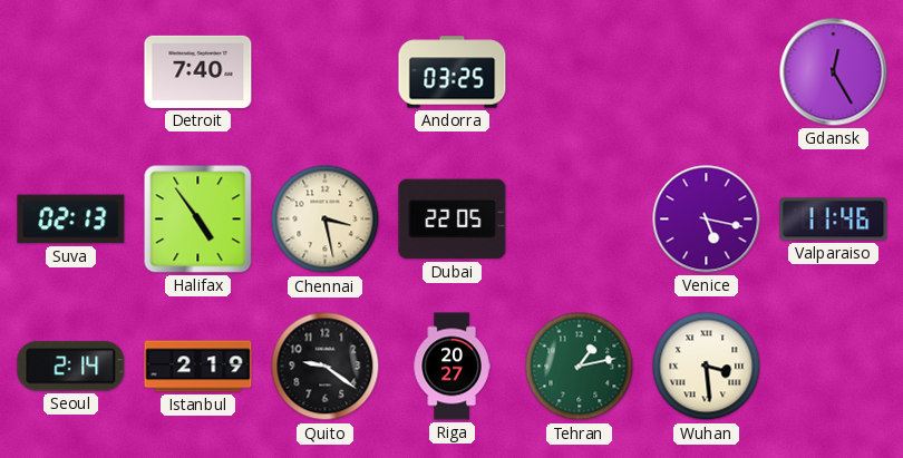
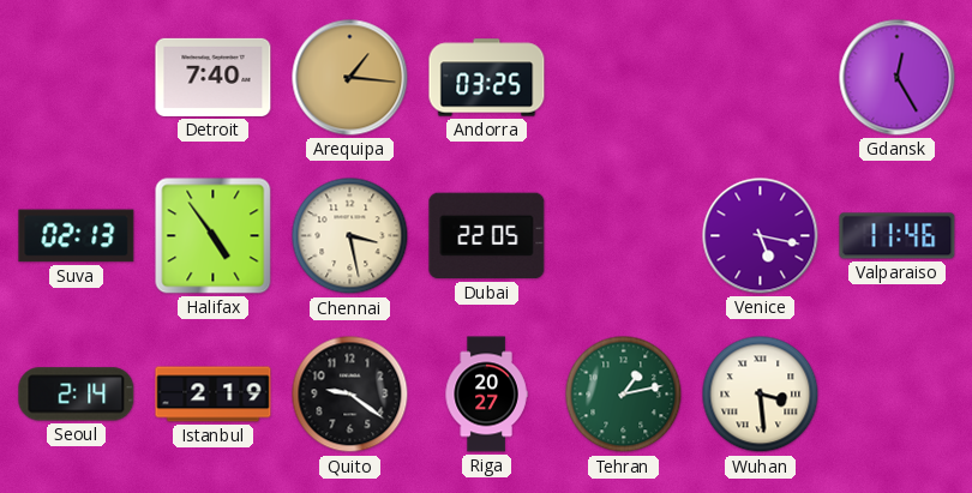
Arequipa: none -> 1:16
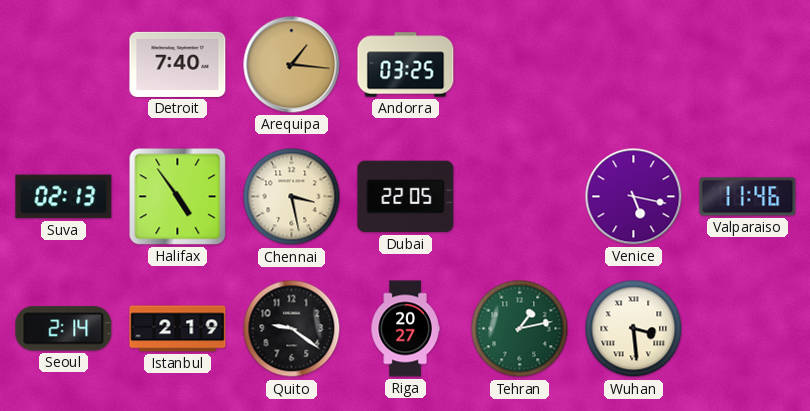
Gdansk: 12:25 -> none
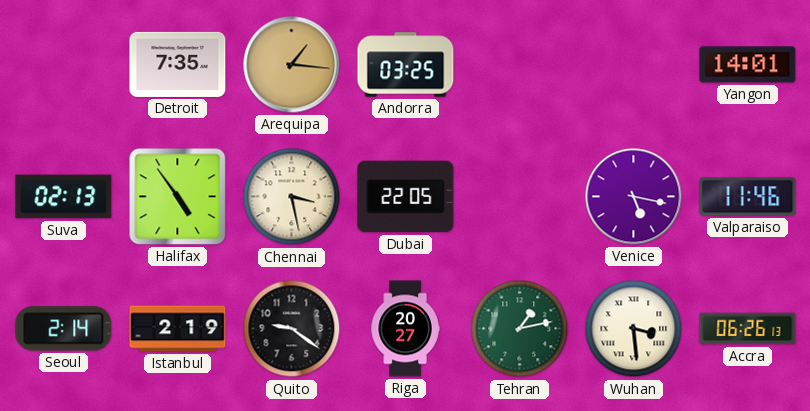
Detroit: 7:40 -> 7:35
Yangon: none -> 14:01
Accra: none -> 06:26
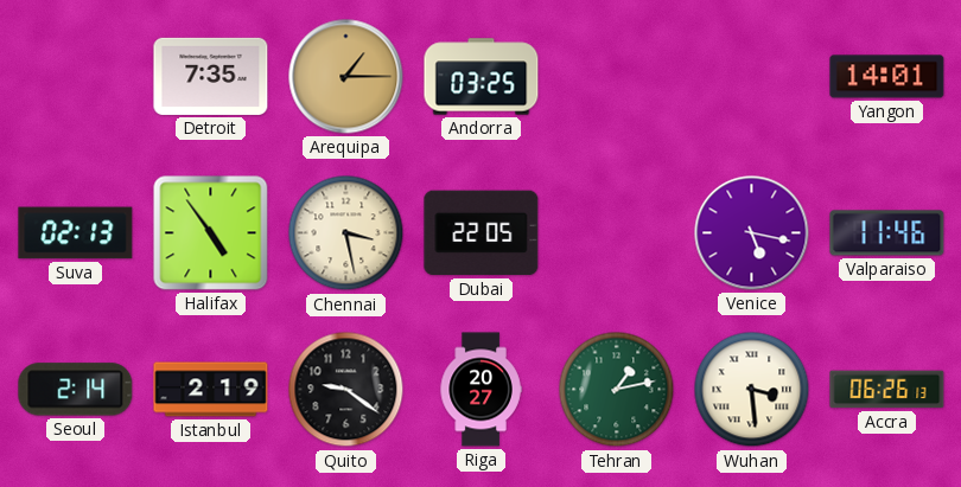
Arequipa: 1:16 -> 1:15
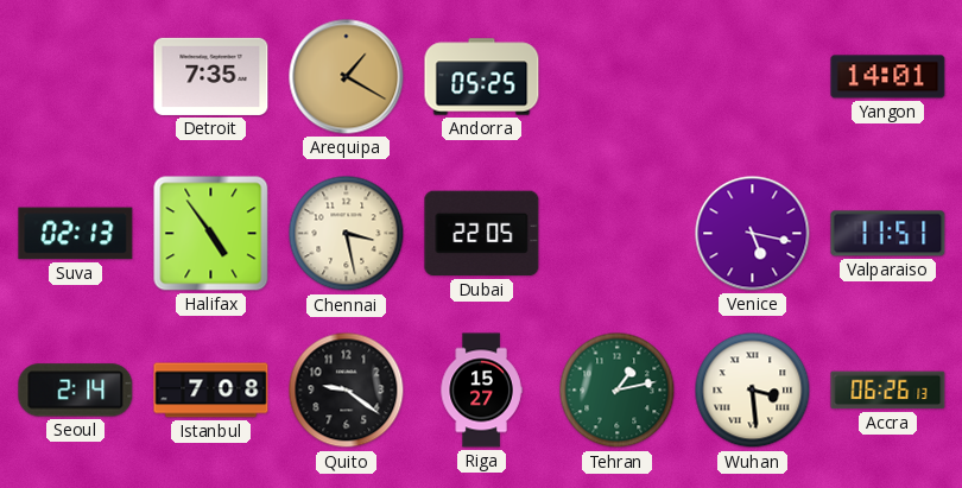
Arequipa: 1:15 -> 1:20
Andorra: 03:25 -> 05:25
Valparaiso: 11:46 -> 11:51
Istanbul: 2:19 -> 7:08
Riga: 20:27 -> 15:27
